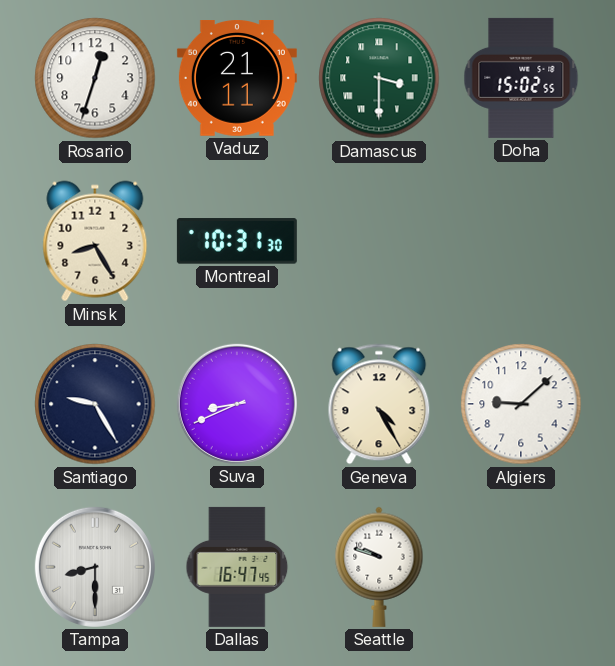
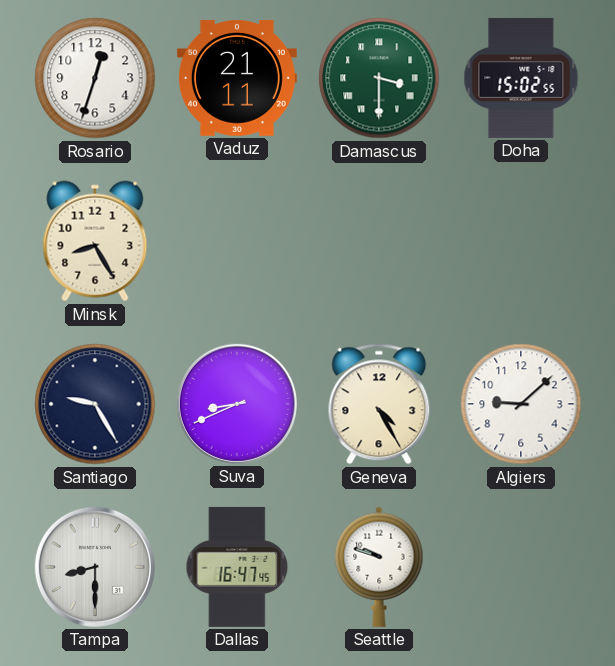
Montreal: 10:31 -> none
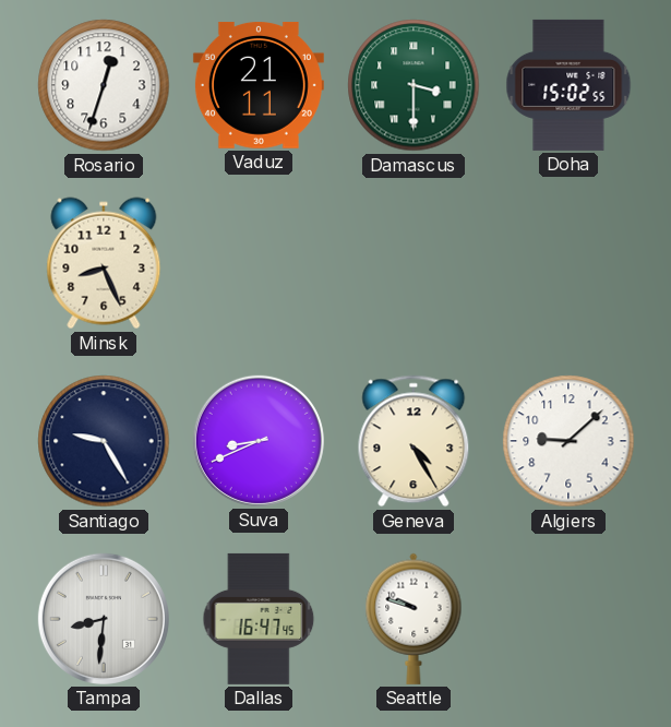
Minsk: 8:25 -> 8:26
Tampa: 8:30 -> 8:31
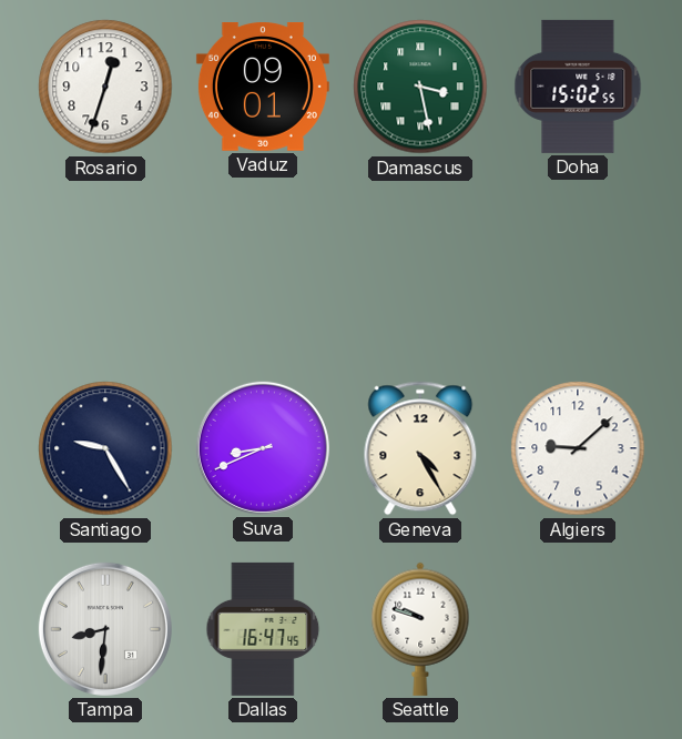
Vaduz: 21:11 -> 09:01
Damascus: 3:30 -> 3:28
Minsk: 8:26 -> none
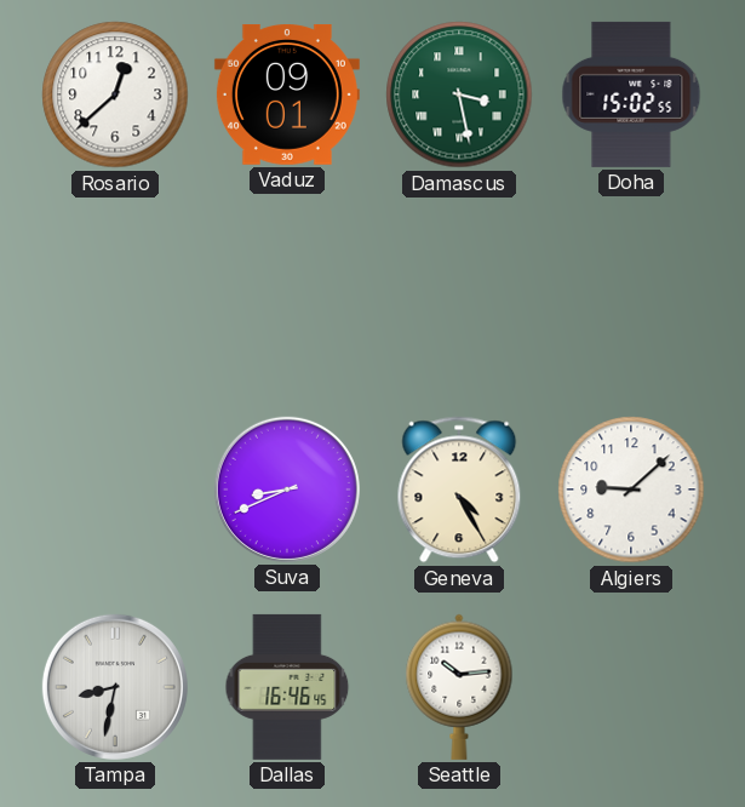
Rosario: 12:33 -> 12:38
Santiago: 9:25 -> none
Tampa: 8:31 -> 8:32
Dallas: 16:47 -> 16:46
Seattle: 9:48 -> 10:14
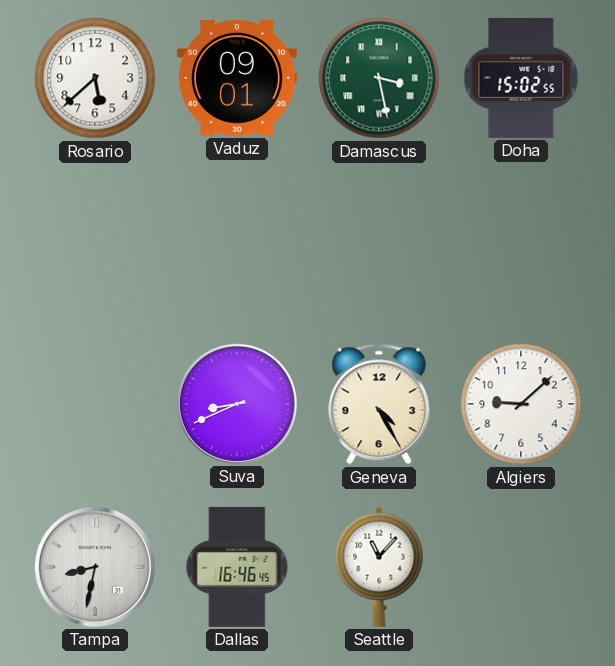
Rosario: 12:38 -> 5:38
Seattle: 10:14 -> 11:07
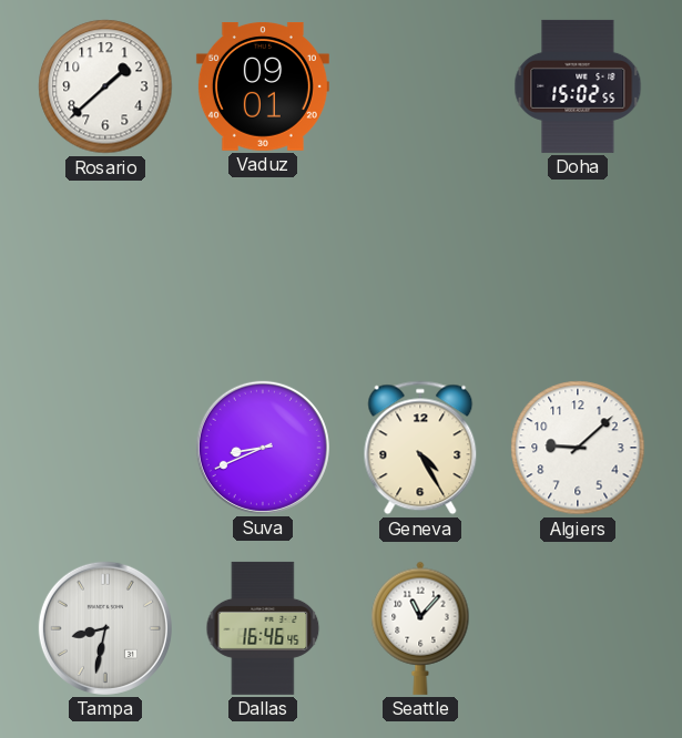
Rosario: 5:38 -> 1:38
Damascus: 3:28 -> none
